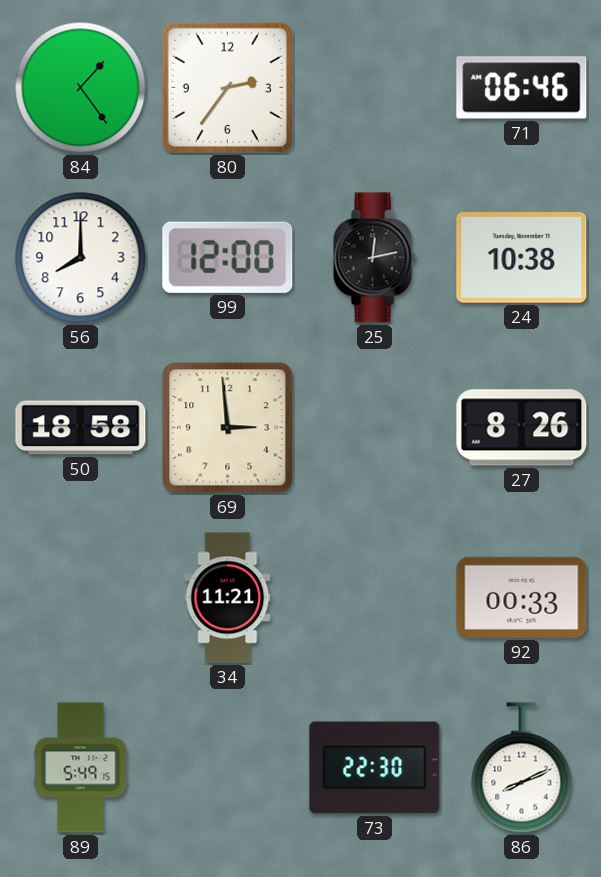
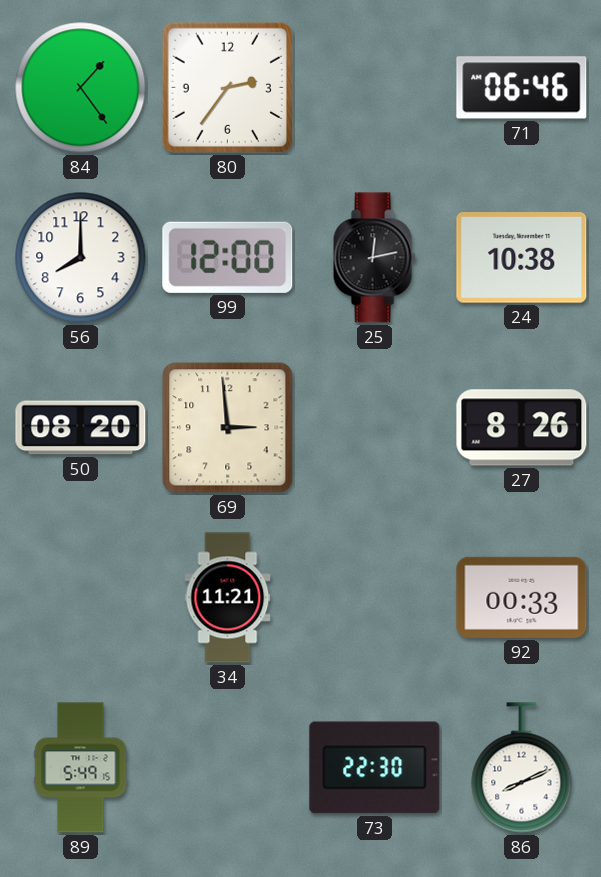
50: 18:58 -> 08:20
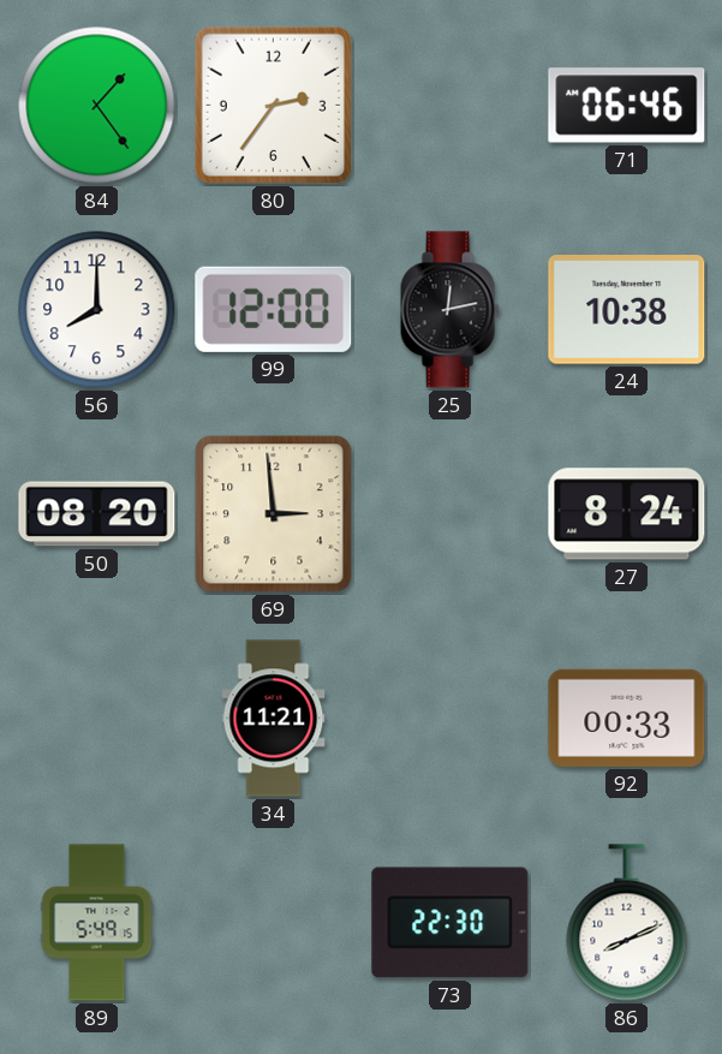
27: 8:26 -> 8:24
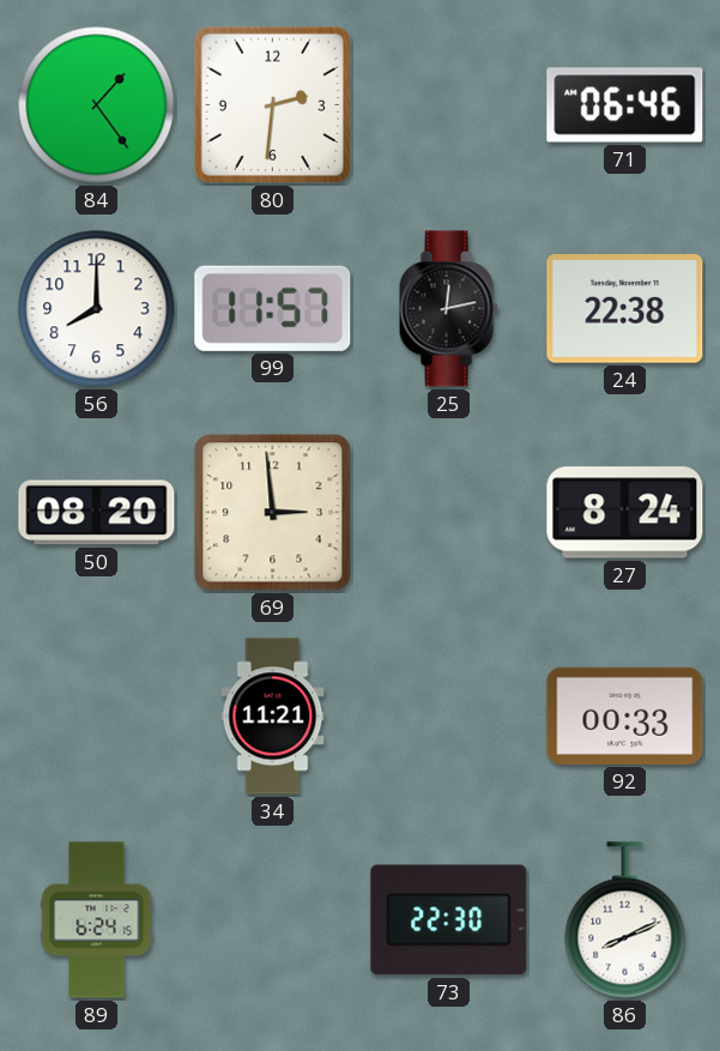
80: 2:36 -> 2:31
99: 12:00 -> 11:57
24: 10:38 -> 22:38
89: 5:49 -> 6:24
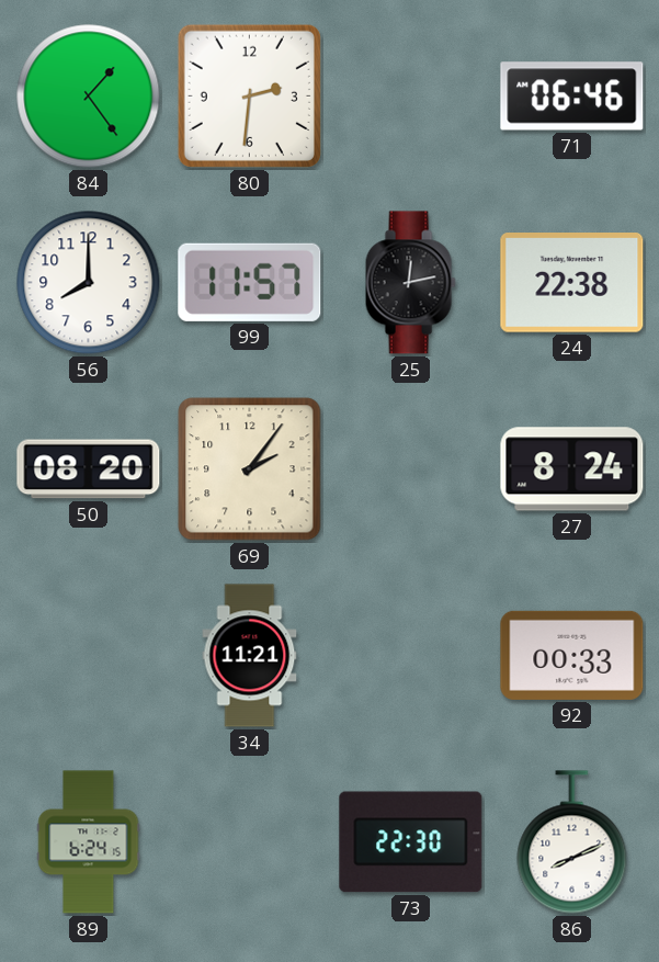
69: 2:59 -> 2:06
